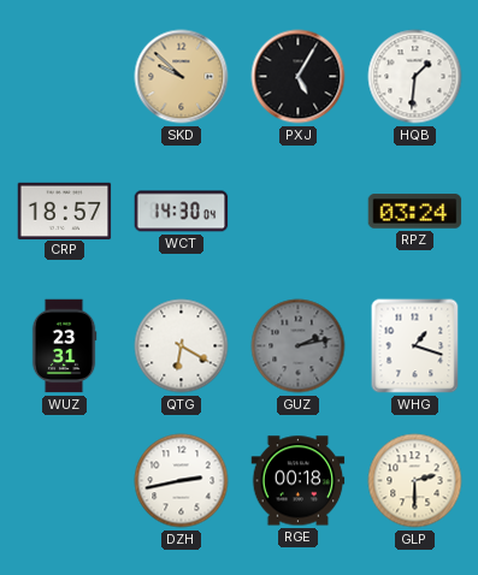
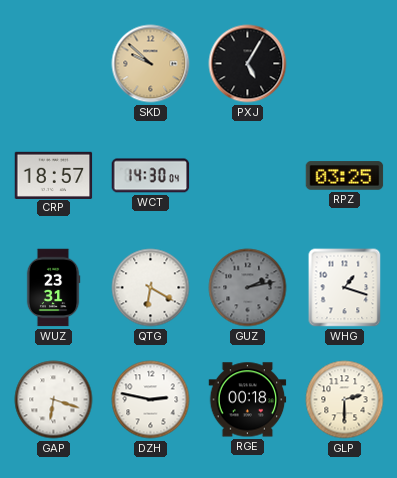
HQB: 1:31 -> none
RPZ: 03:24 -> 03:25
GAP: none -> 6:18
DZH: 2:43 -> 2:47
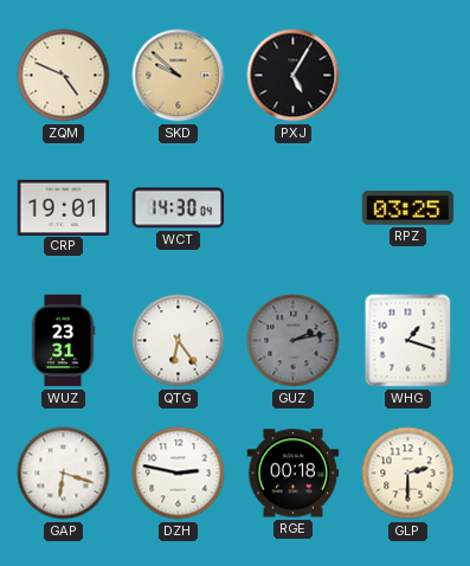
ZQM: none -> 4:49
CRP: 18:57 -> 19:01
QTG: 6:20 -> 6:24
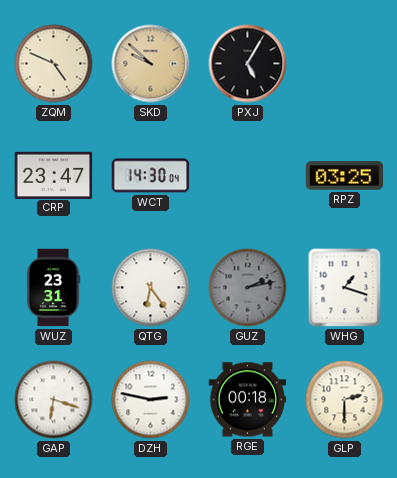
CRP: 19:01 -> 23:47
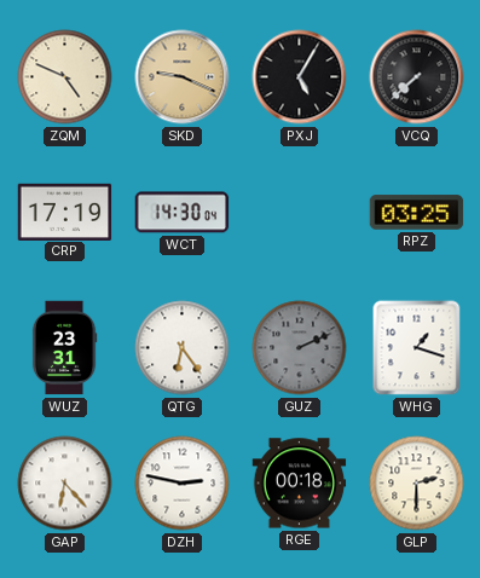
SKD: 9:52 -> 9:19
VCQ: none -> 7:38
CRP: 23:47 -> 17:19
GUZ: 2:13 -> 2:11
GAP: 6:18 -> 6:23
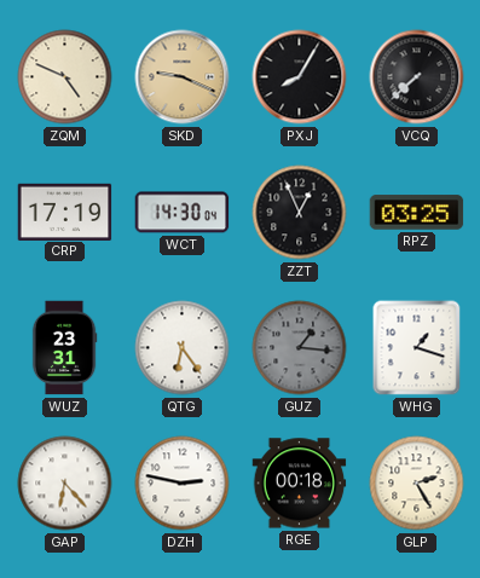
PXJ: 5:05 -> 8:05
ZZT: none -> 12:56
GUZ: 2:11 -> 1:16
GLP: 2:30 -> 2:25
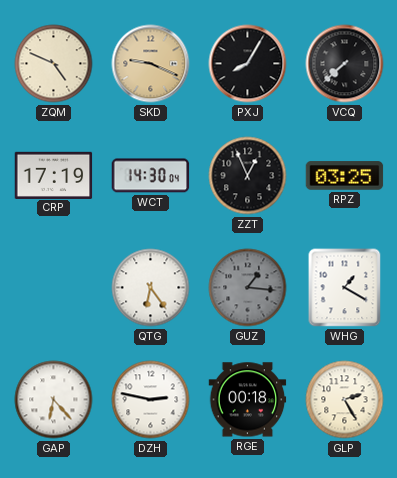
WUZ: 23:31 -> none
WHG: 1:18 -> 1:20
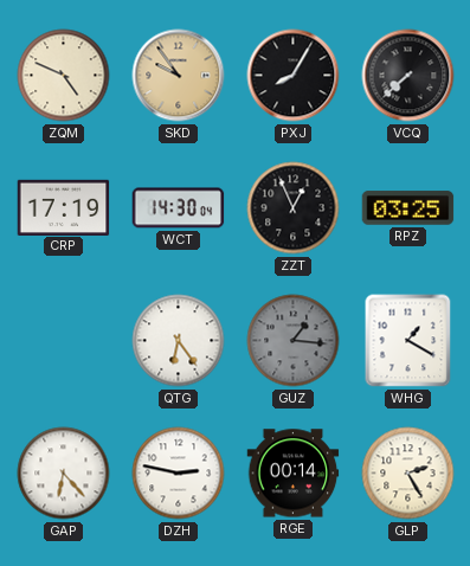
SKD: 9:19 -> 9:54
RGE: 00:18 -> 00:14
